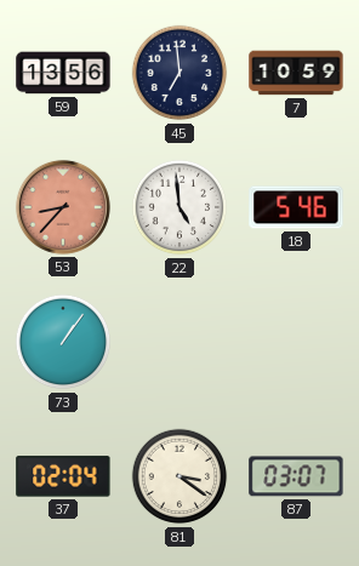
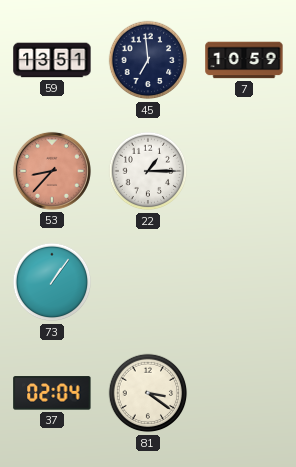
59: 13:56 -> 13:51
22: 4:59 -> 1:15
18: 5:46 -> none
87: 03:07 -> none
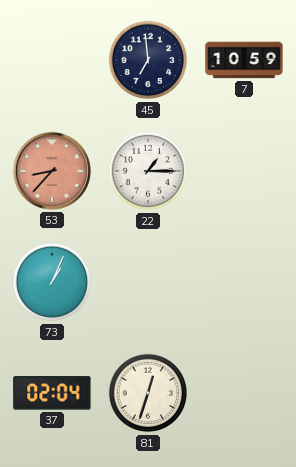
59: 13:51 -> none
73: 1:06 -> 1:04
81: 3:21 -> 12:33
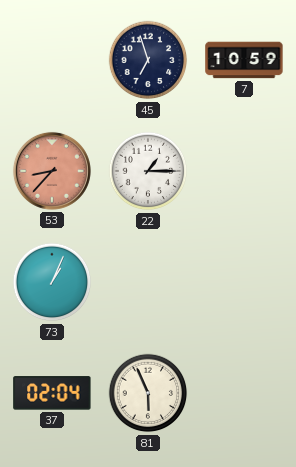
45: 6:59 -> 6:57
81: 12:33 -> 5:56
